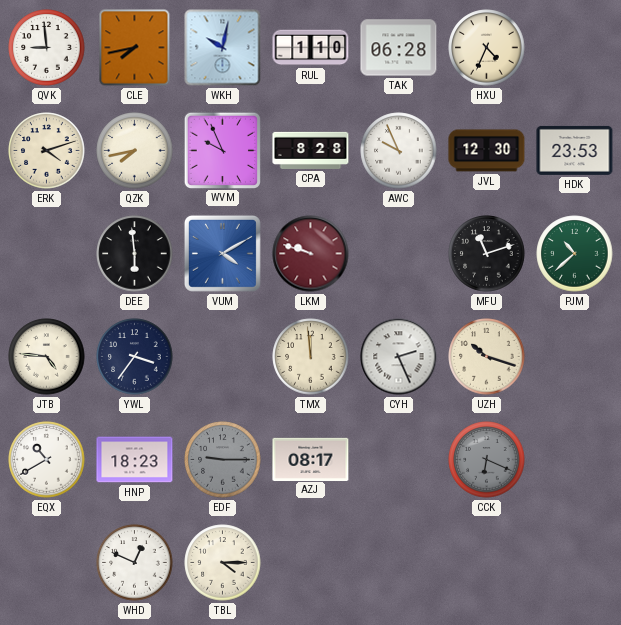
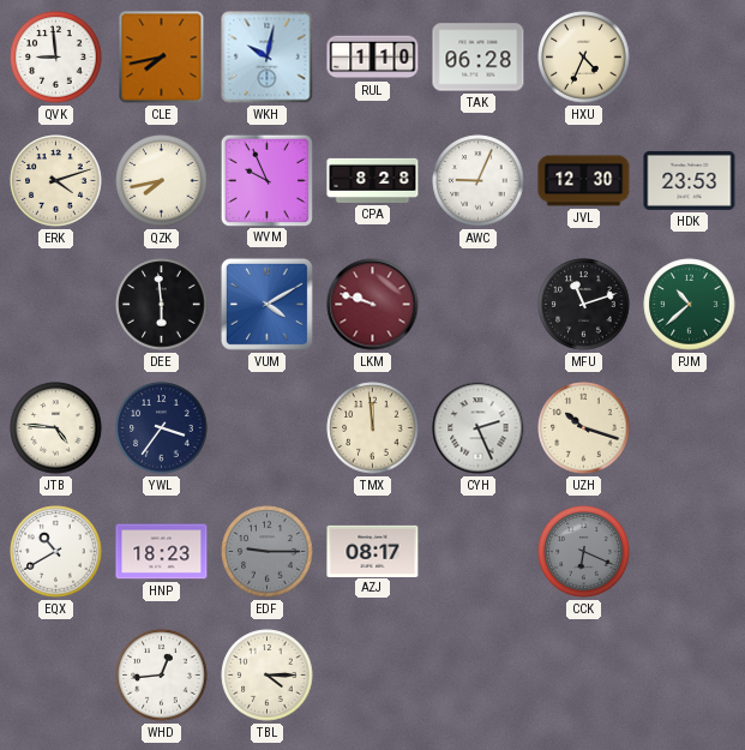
AWC: 9:56 -> 9:04
WHD: 12:49 -> 12:44
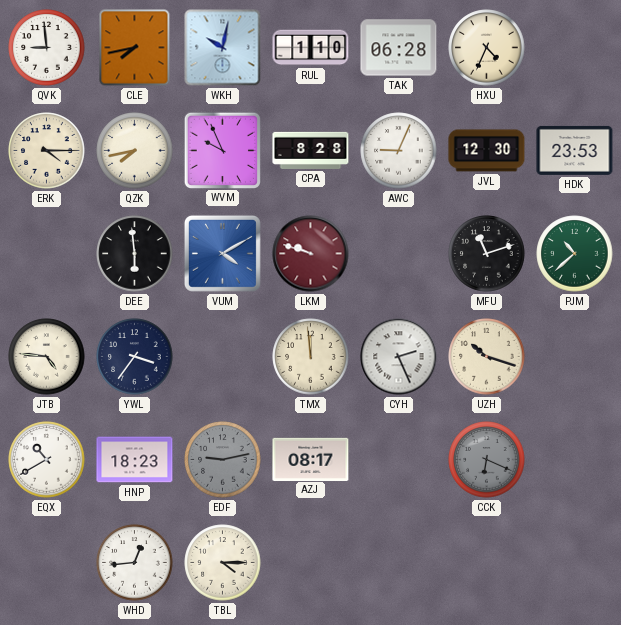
ERK: 4:12 -> 4:15
EDF: 9:15 -> 9:13
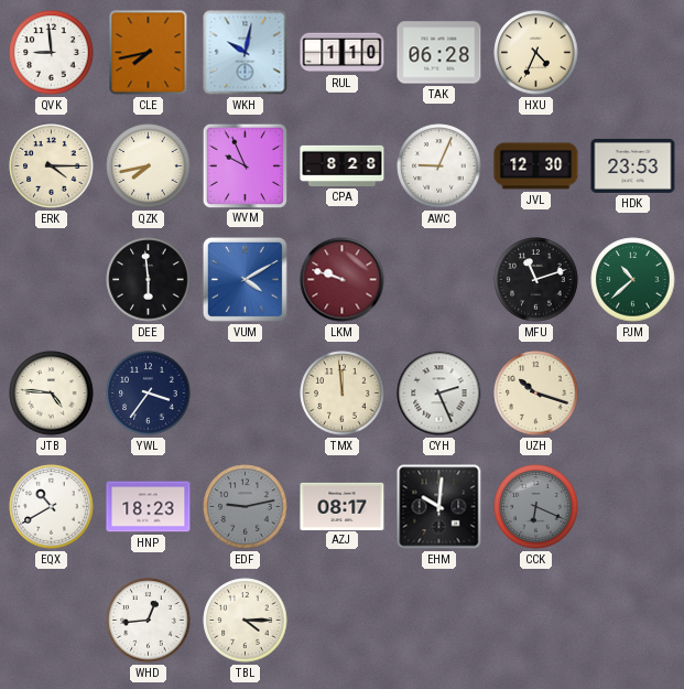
EHM: none -> 10:01
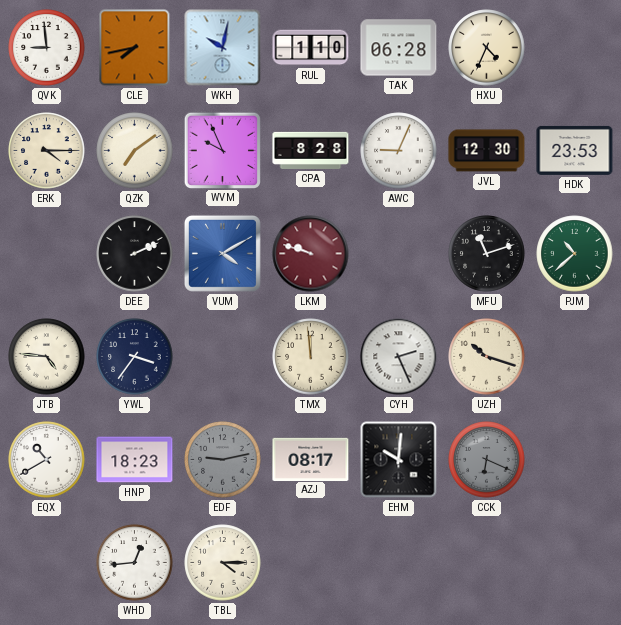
QZK: 7:43 -> 7:09
DEE: 5:59 -> 2:11
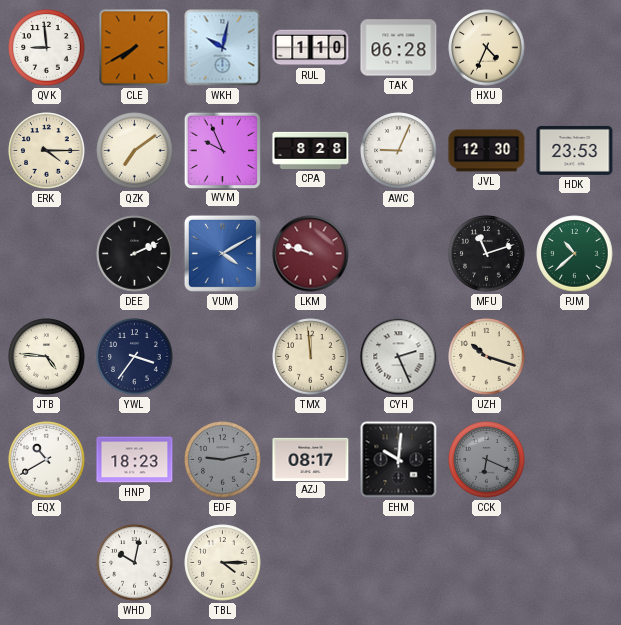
CLE: 7:43 -> 7:40
WHD: 12:44 -> 10:02
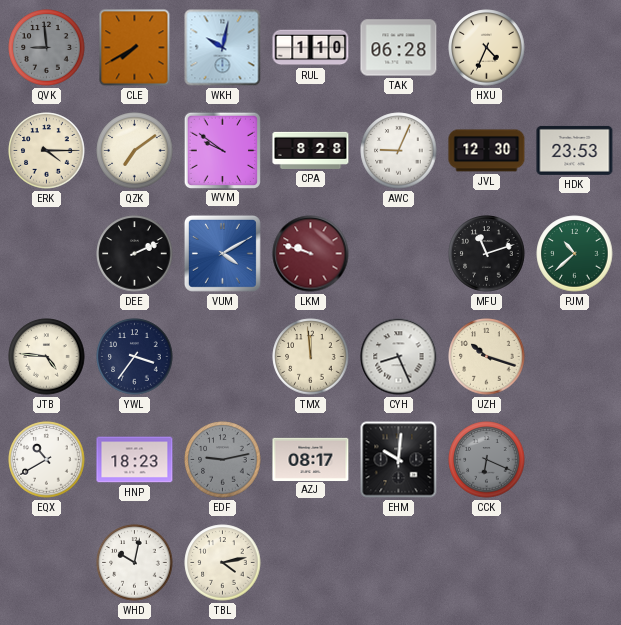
QVK dial: white -> grey
WVM: 9:56 -> 9:51
CYH: 2:26 -> 8:26
TBL: 4:15 -> 4:13
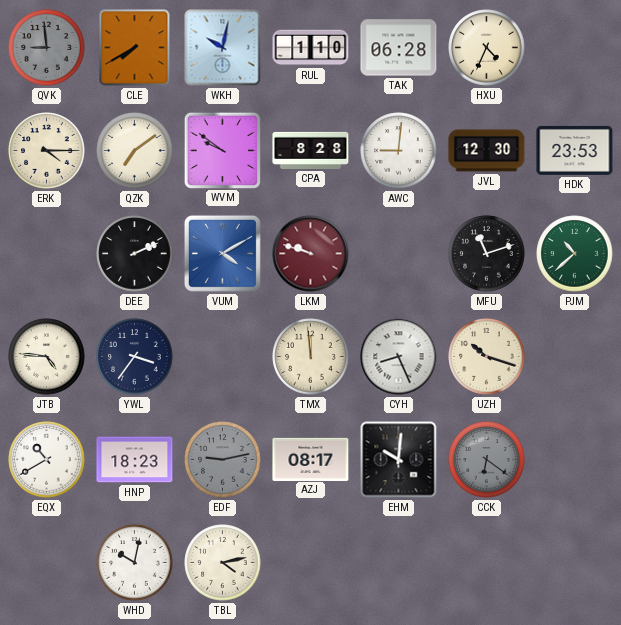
AWC: 9:04 -> 9:01
CCK: 6:19 -> 6:21
